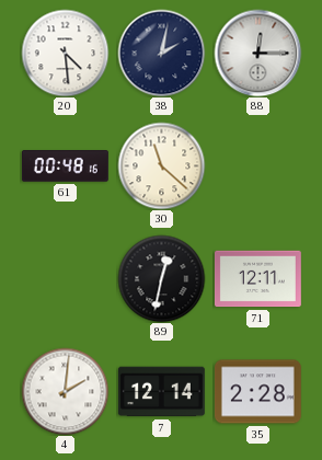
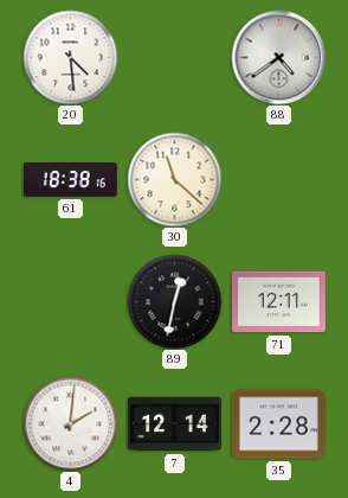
38: 2:02 -> none
88: 12:15 -> 4:39
61: 00:48 -> 18:38
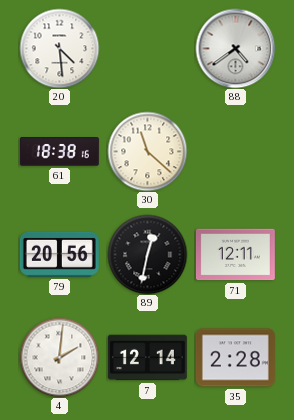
79: none -> 20:56
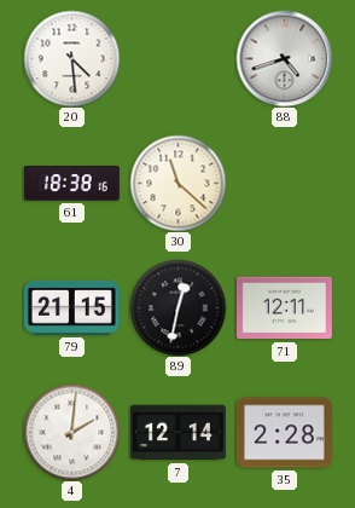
88: 4:39 -> 4:42
79: 20:56 -> 21:15
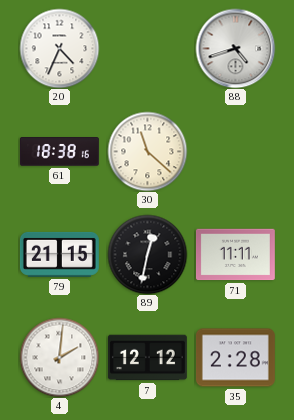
20: 4:29 -> 4:34
71: 12:11 -> 11:11
7: 12:14 -> 12:12
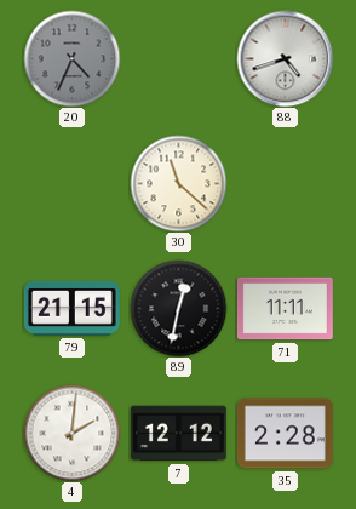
20 dial: white -> grey
61: 18:38 -> none
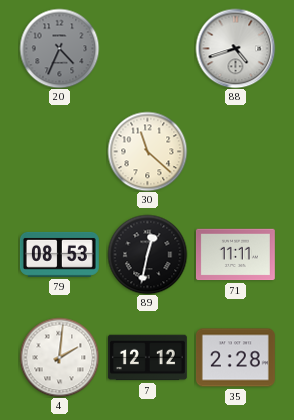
79: 21:15 -> 08:53
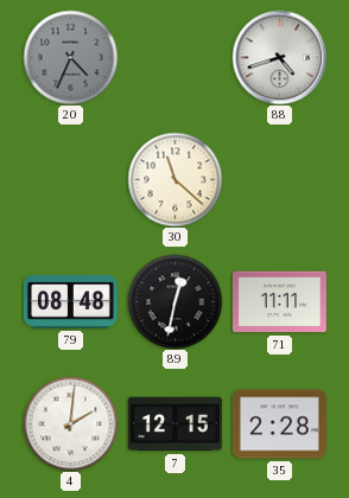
79: 08:53 -> 08:48
7: 12:12 -> 12:15
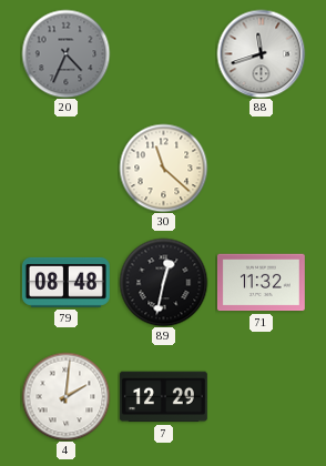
88: 4:42 -> 11:42
71: 11:11 -> 11:32
7: 12:15 -> 12:29
35: 2:28 -> none
